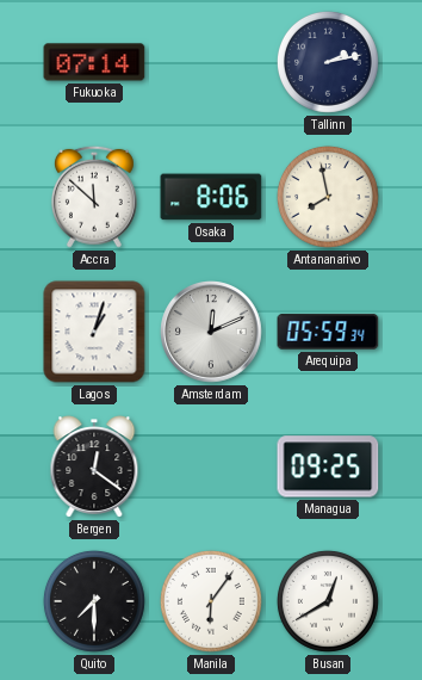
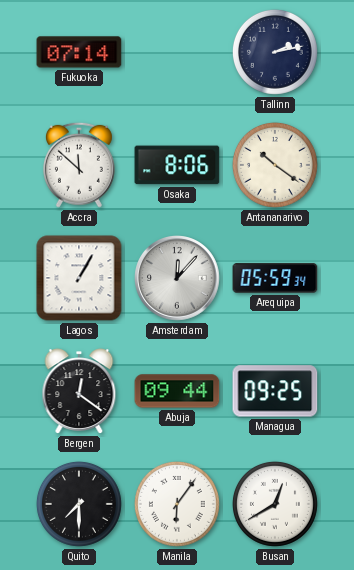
Antananarivo: 7:58 -> 10:21
Lagos: 1:03 -> 1:05
Amsterdam: 12:11 -> 12:07
Abuja: none -> 09:44
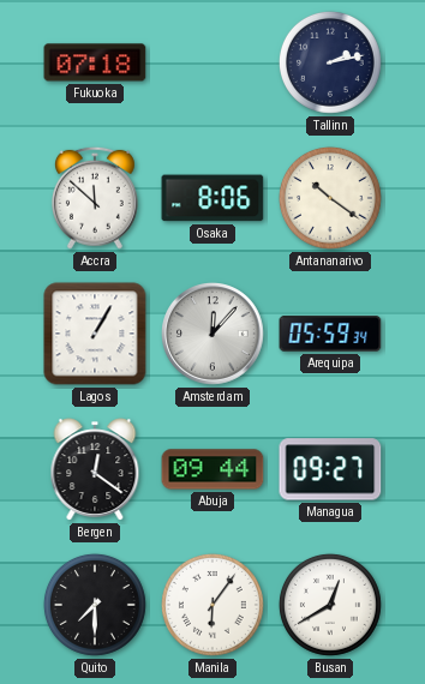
Fukuoka: 07:14 -> 07:18
Managua: 09:25 -> 09:27
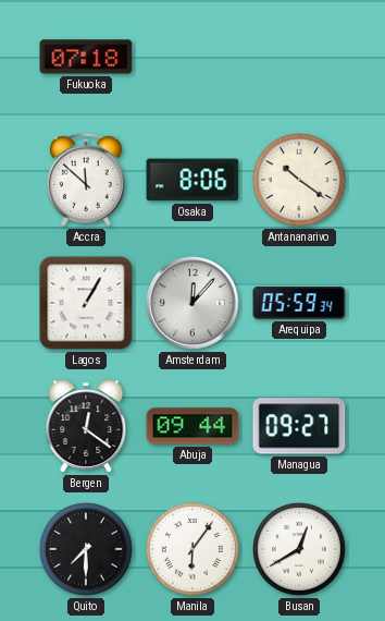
Tallinn: 2:13 -> none
